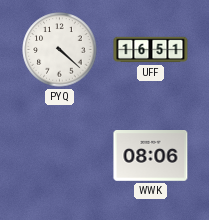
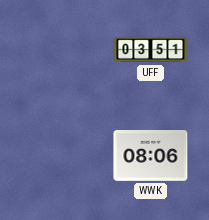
PYQ: 4:22 -> none
UFF: 16:51 -> 03:51
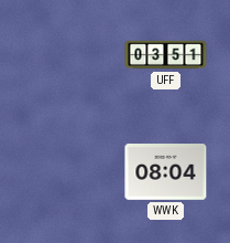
WWK: 08:06 -> 08:04
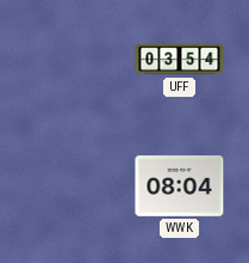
UFF: 03:51 -> 03:54
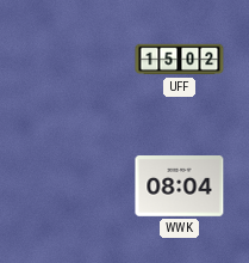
UFF: 03:54 -> 15:02
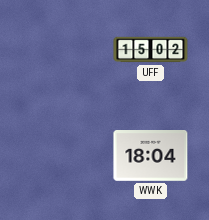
WWK: 08:04 -> 18:04
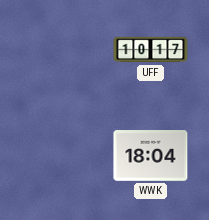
UFF: 15:02 -> 10:17
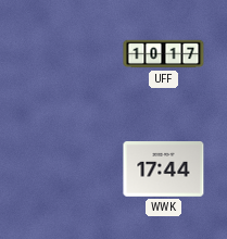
WWK: 18:04 -> 17:44
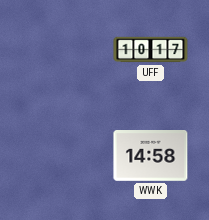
WWK: 17:44 -> 14:58
